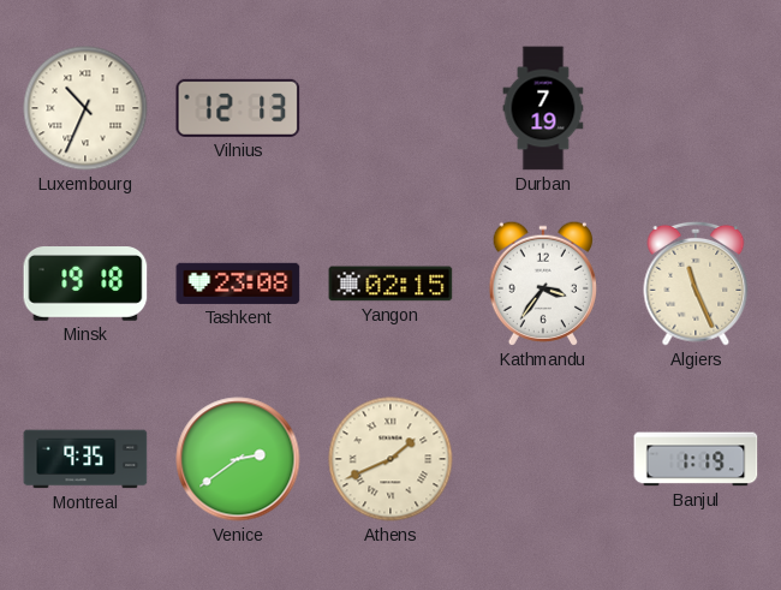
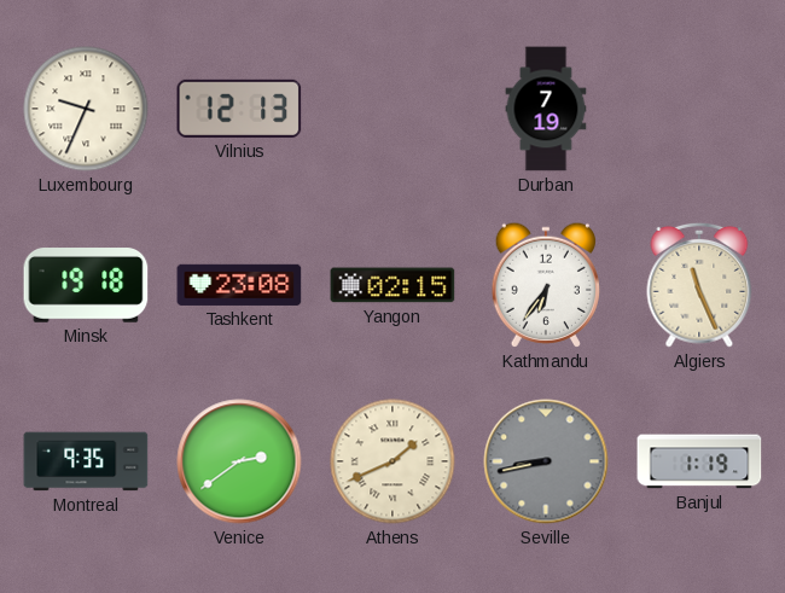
Luxembourg: 10:34 -> 9:34
Kathmandu: 3:36 -> 6:36
Seville: none -> 8:43
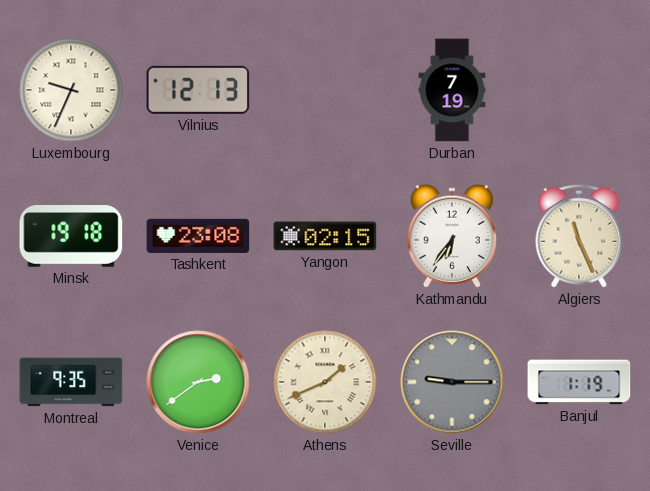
Seville: 8:43 -> 9:15
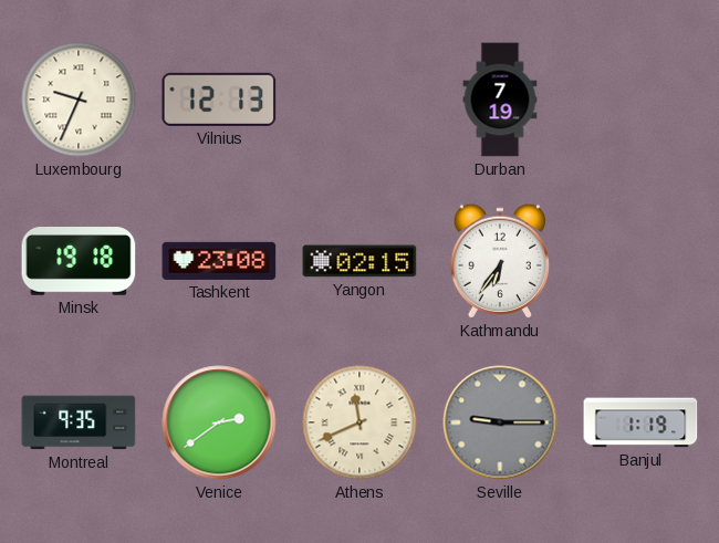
Algiers: 11:26 -> none
Athens: 1:41 -> 11:41
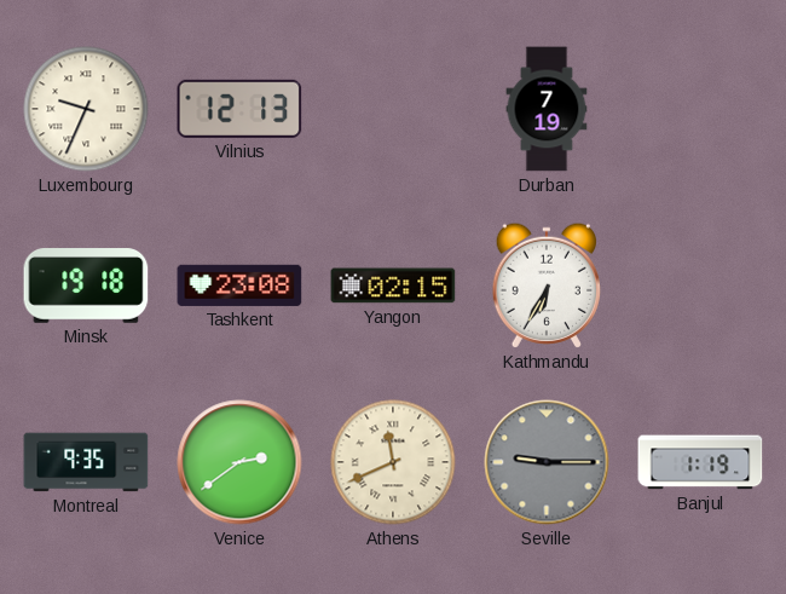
Kathmandu: 6:36 -> 6:35
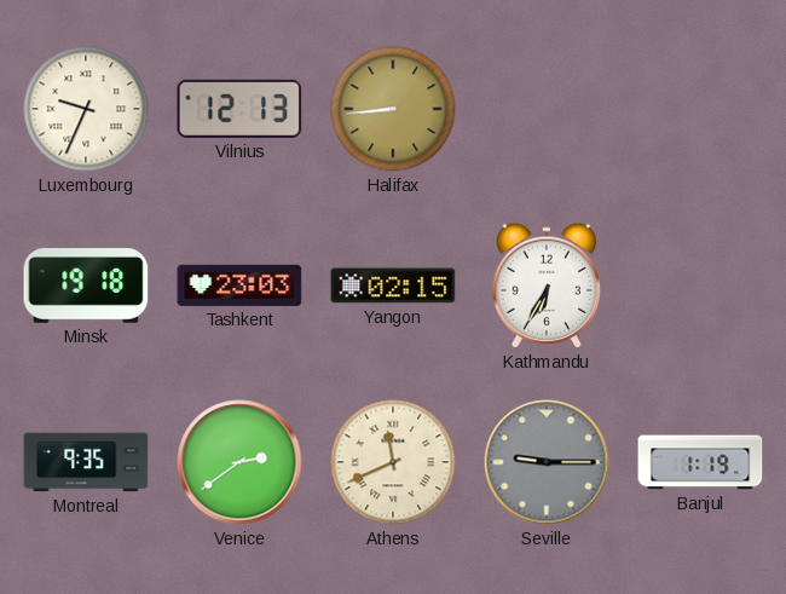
Halifax: none -> 8:44
Durban: 7:19 -> none
Tashkent: 23:08 -> 23:03
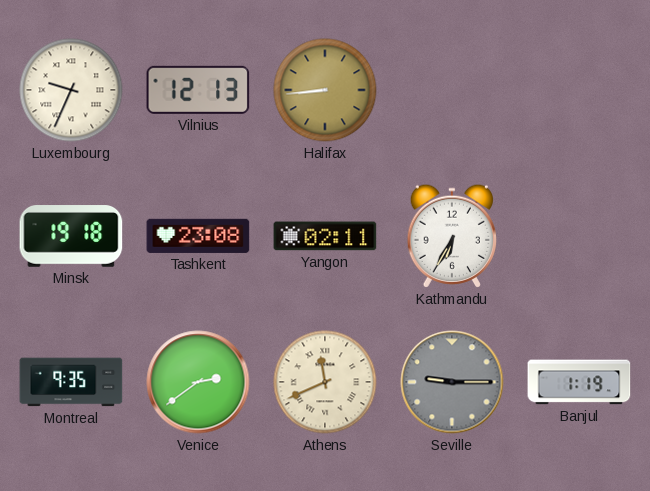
Tashkent: 23:03 -> 23:08
Yangon: 02:15 -> 02:11
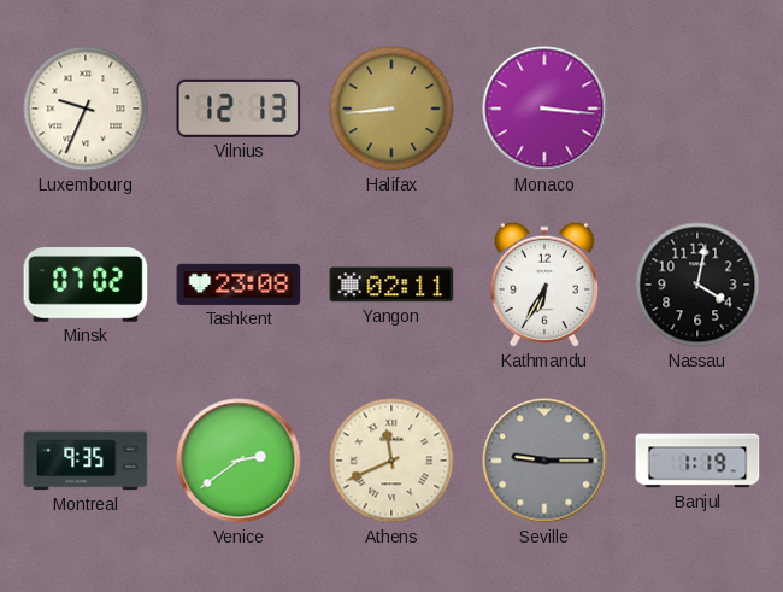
Monaco: none -> 3:16
Minsk: 19:18 -> 07:02
Nassau: none -> 4:02
